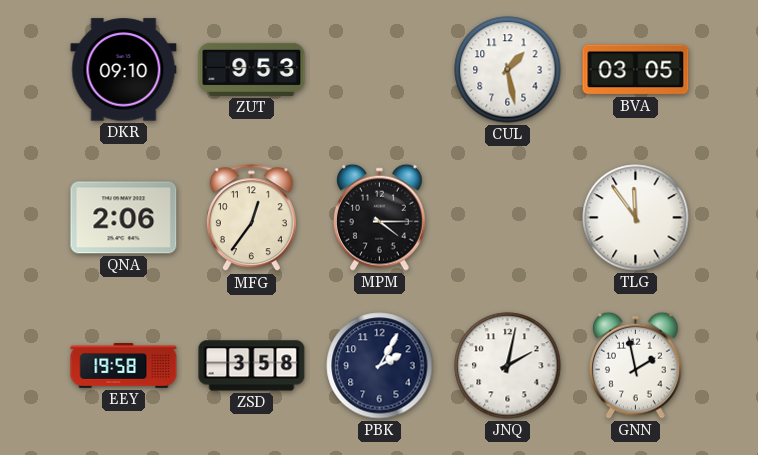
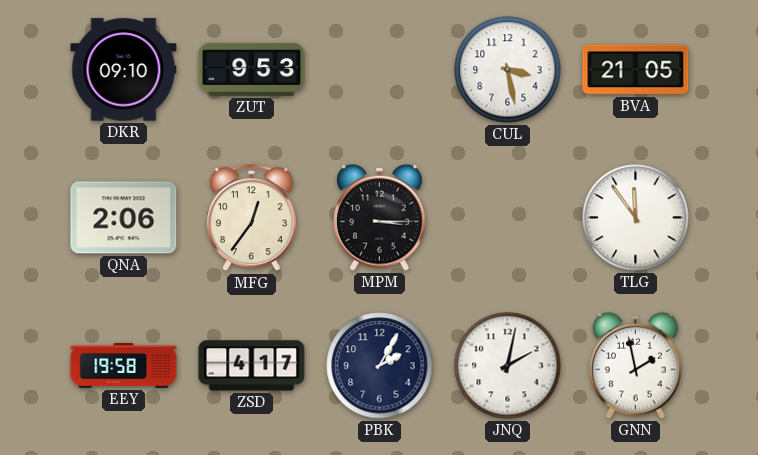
CUL: 1:28 -> 3:28
BVA: 03:05 -> 21:05
MPM: 4:15 -> 3:15
ZSD: 3:58 -> 4:17
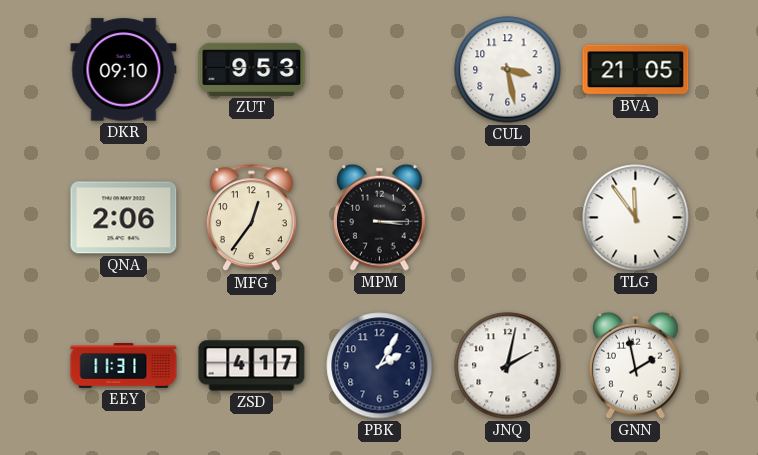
EEY: 19:58 -> 11:31
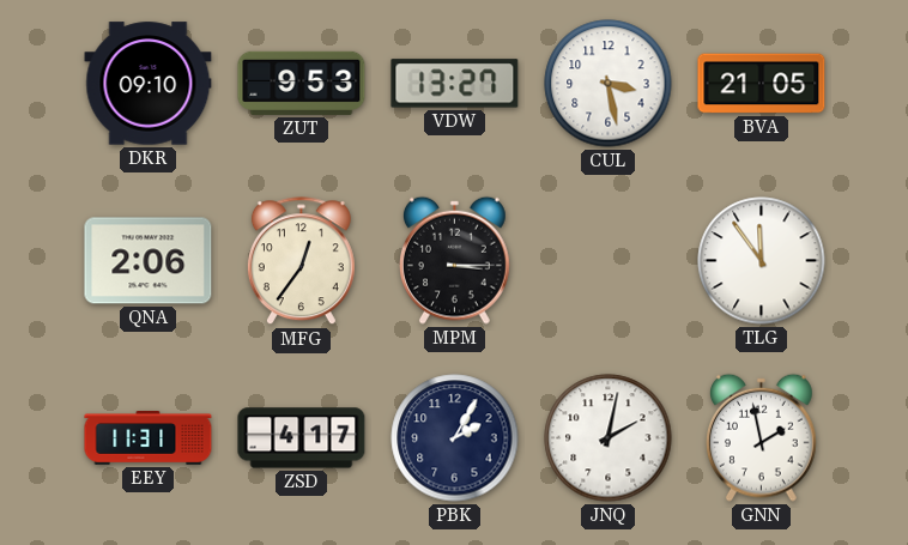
VDW: none -> 13:27
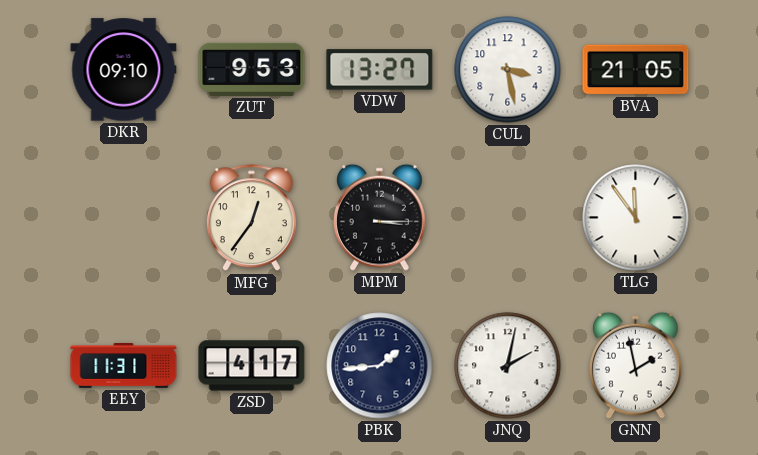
QNA: 2:06 -> none
PBK: 2:05 -> 1:44
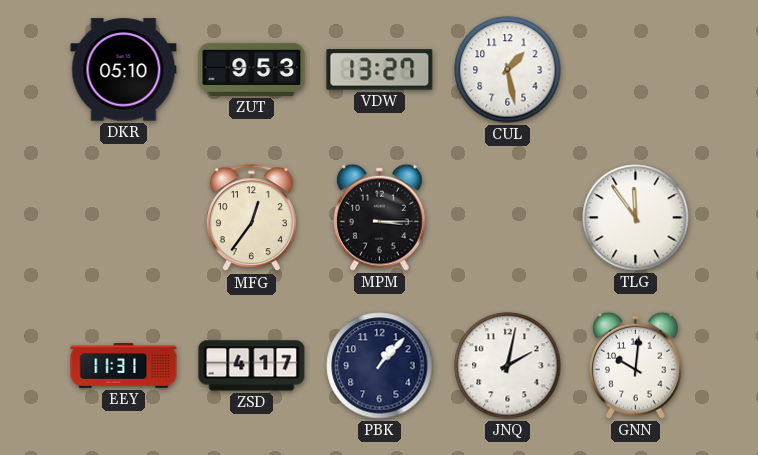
DKR: 09:10 -> 05:10
CUL: 3:28 -> 1:28
BVA: 21:05 -> none
PBK: 1:44 -> 1:07
GNN: 1:58 -> 10:01
